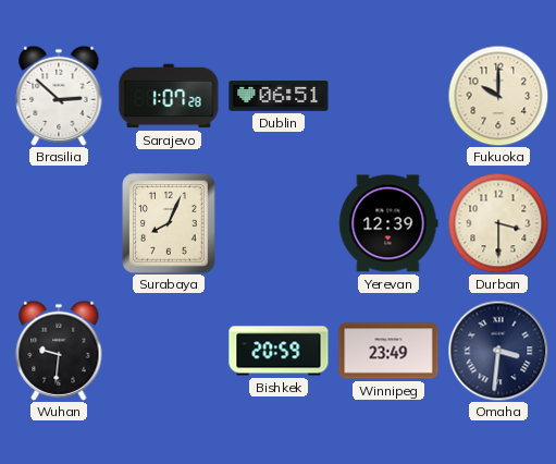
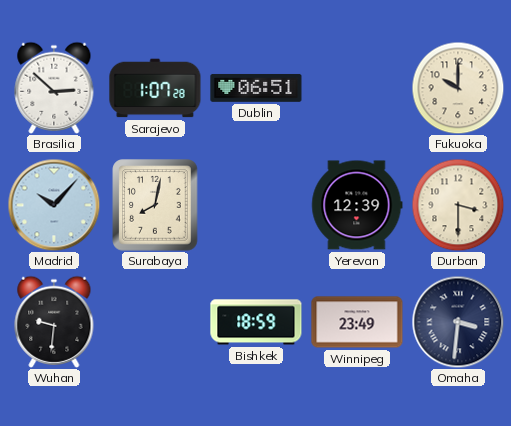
Madrid: none -> 10:07
Surabaya: 8:04 -> 8:02
Bishkek: 20:59 -> 18:59
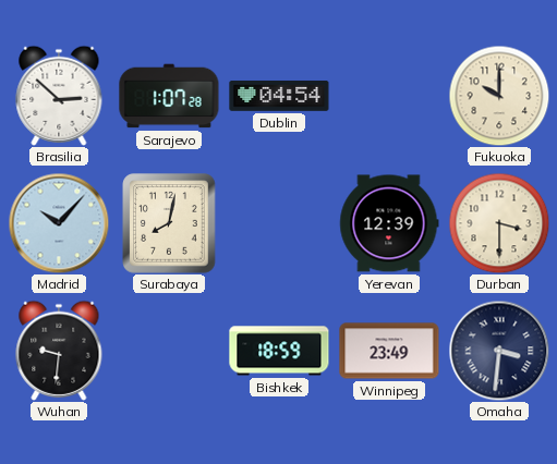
Dublin: 06:51 -> 04:54
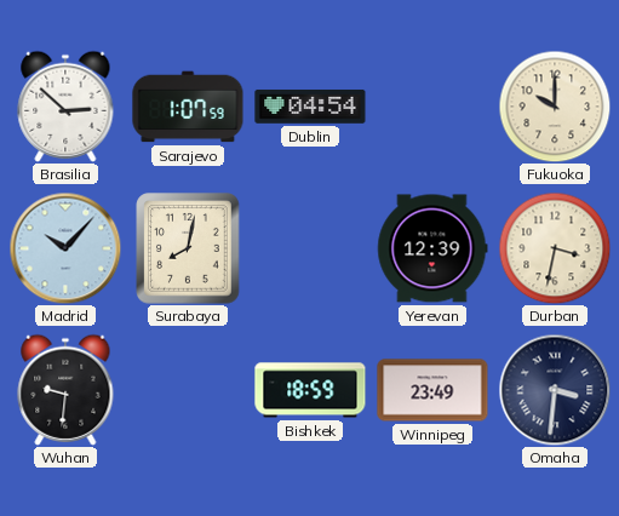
Sarajevo: 1:07:28 -> 1:07:59
Durban: 3:30 -> 3:32
